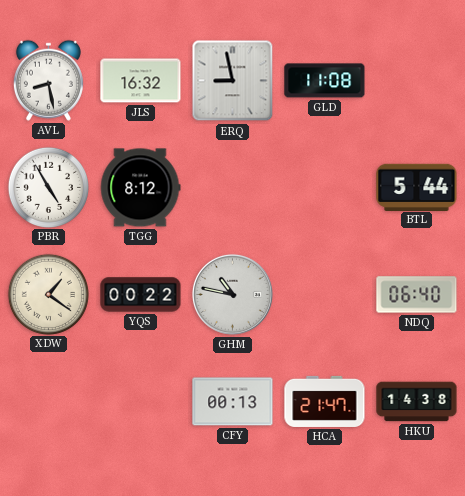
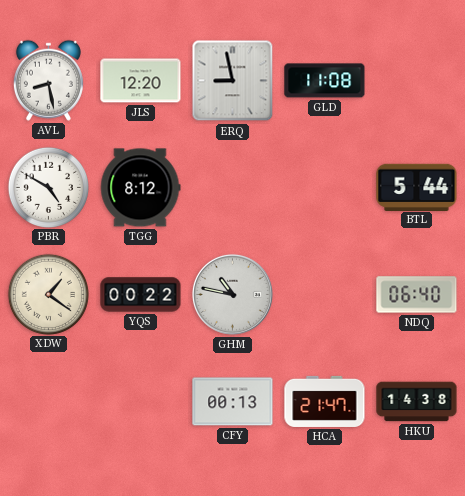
JLS: 16:32 -> 12:20
PBR: 4:55 -> 4:50
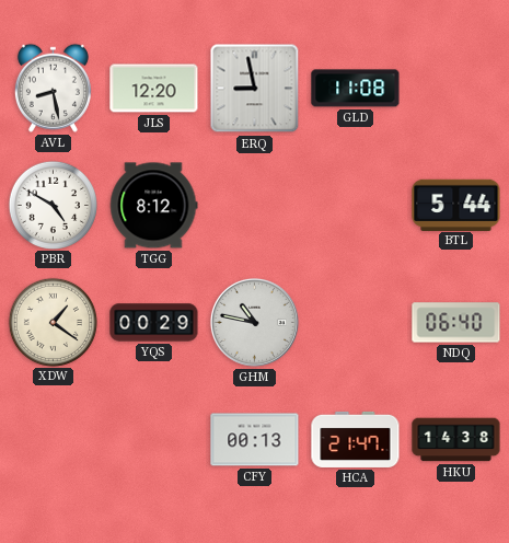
YQS: 00:22 -> 00:29
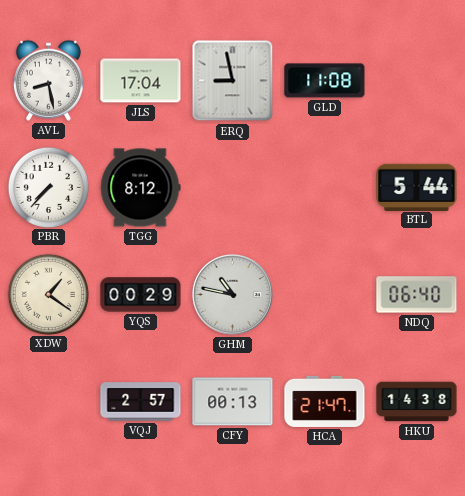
JLS: 12:20 -> 17:04
PBR: 4:50 -> 7:37
VQJ: none -> 2:57
